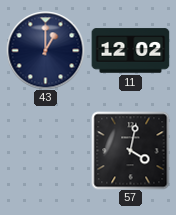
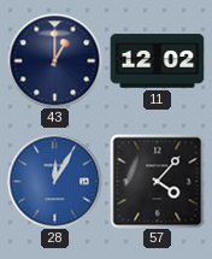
28: none -> 12:05
57: 4:02 -> 4:07
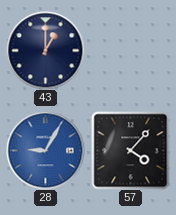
11: 12:02 -> none
28: 12:05 -> 9:05
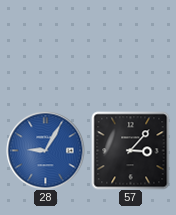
43: 1:00 -> none
57: 4:07 -> 3:07
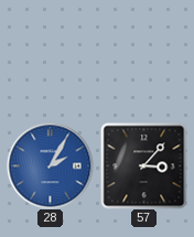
28: 9:05 -> 2:05
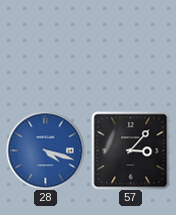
28: 2:05 -> 4:18
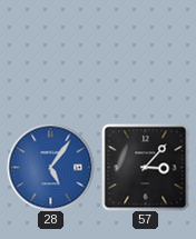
28: 4:18 -> 5:06
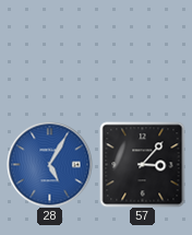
28: 5:06 -> 5:05
